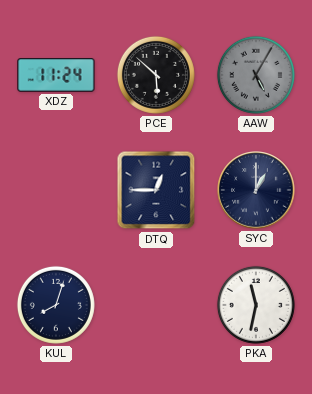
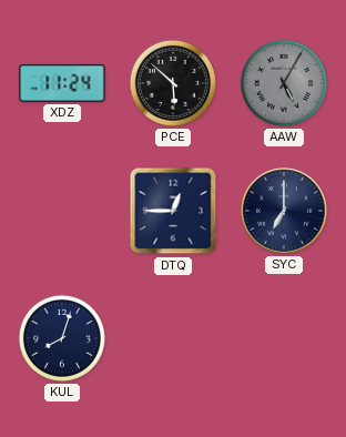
SYC: 1:00 -> 7:00
PKA: 11:32 -> none
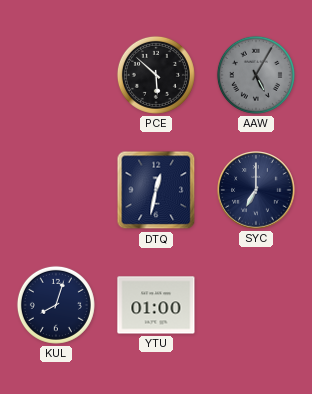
XDZ: 11:24 -> none
DTQ: 12:45 -> 12:32
YTU: none -> 01:00
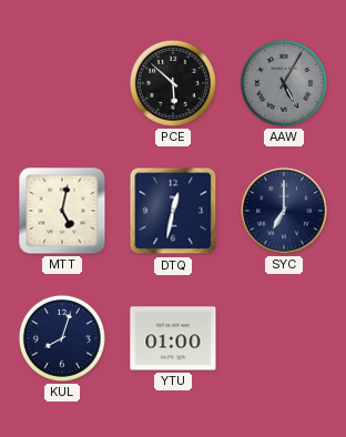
MTT: none -> 5:02
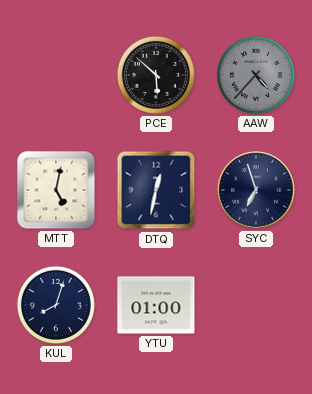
AAW: 5:05 -> 4:37
SYC: 7:00 -> 6:57
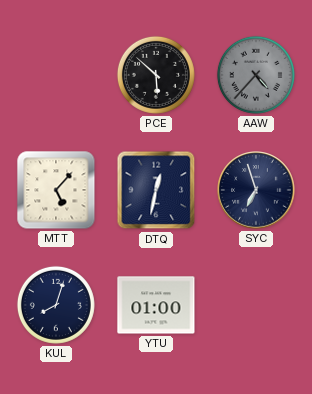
MTT: 5:02 -> 5:07
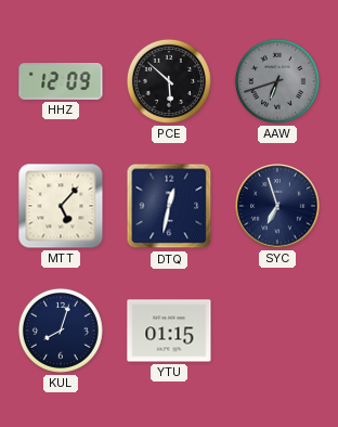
HHZ: none -> 12:09
AAW: 4:37 -> 6:42
YTU: 01:00 -> 01:15
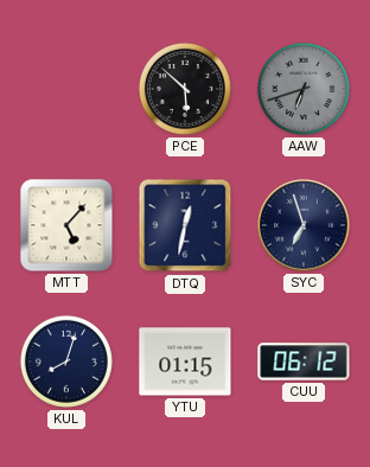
HHZ: 12:09 -> none
CUU: none -> 06:12
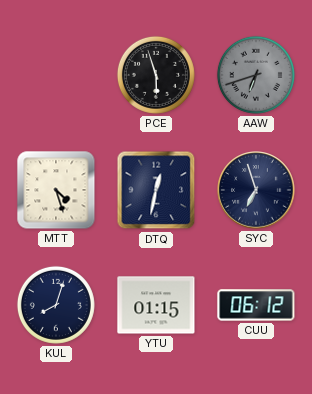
PCE: 5:52 -> 5:57
MTT: 5:07 -> 4:27
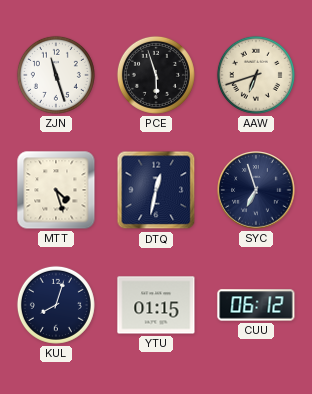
ZJN: none -> 11:27
AAW dial: grey -> cream
